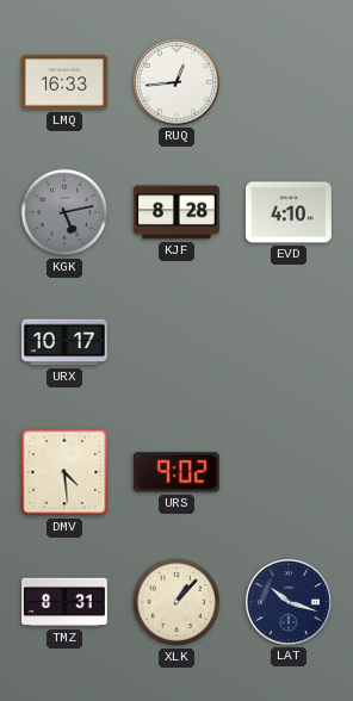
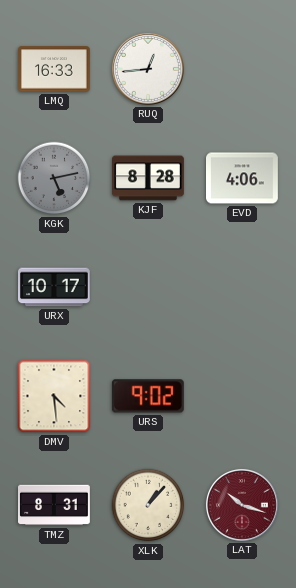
EVD: 4:10 -> 4:06
LAT dial: navy -> burgundy
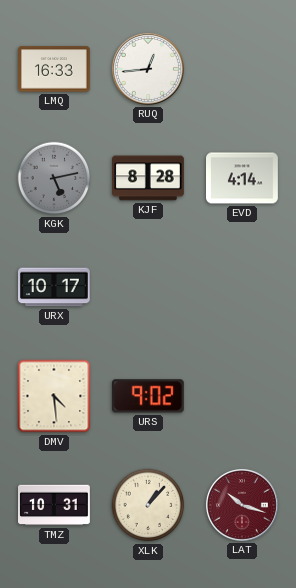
EVD: 4:06 -> 4:14
TMZ: 8:31 -> 10:31
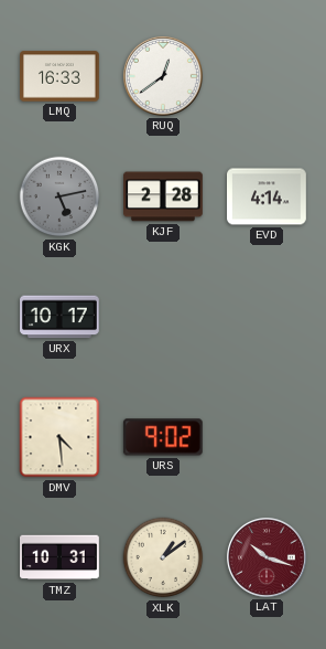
RUQ: 12:44 -> 12:39
KJF: 8:28 -> 2:28
XLK: 1:07 -> 1:09
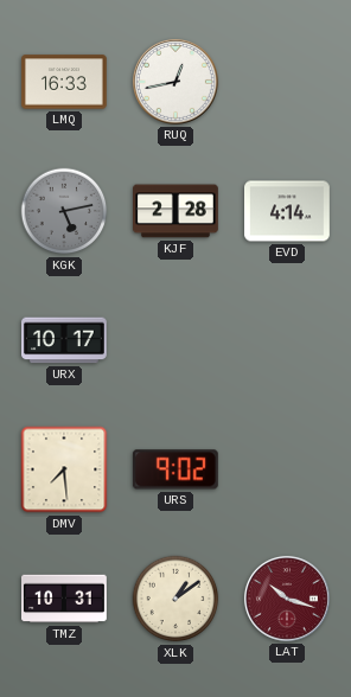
RUQ: 12:39 -> 12:43
DMV: 4:29 -> 7:29
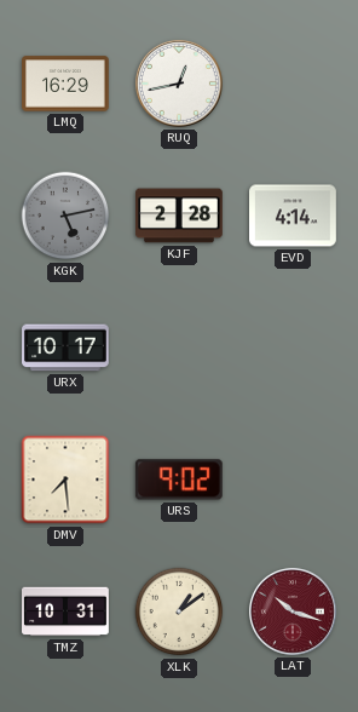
LMQ: 16:33 -> 16:29
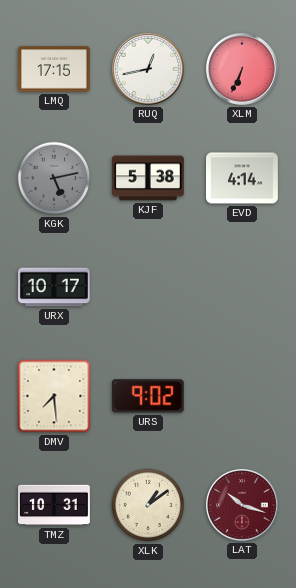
LMQ: 16:29 -> 17:15
XLM: none -> 6:34
KJF: 2:28 -> 5:38
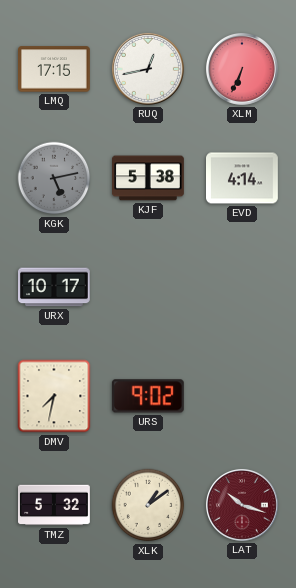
DMV: 7:29 -> 7:32
TMZ: 10:31 -> 5:32
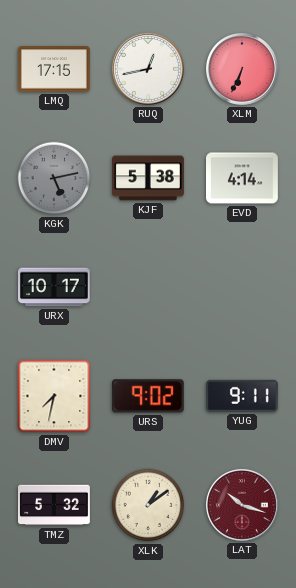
YUG: none -> 9:11
